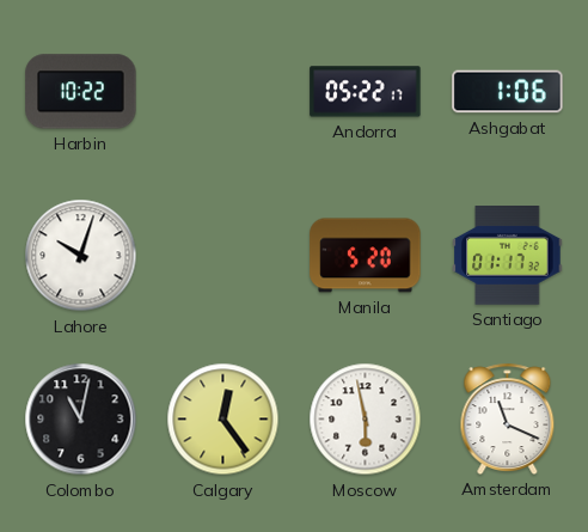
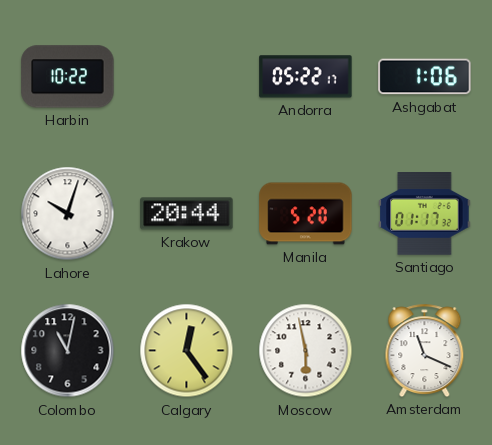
Krakow: none -> 20:44
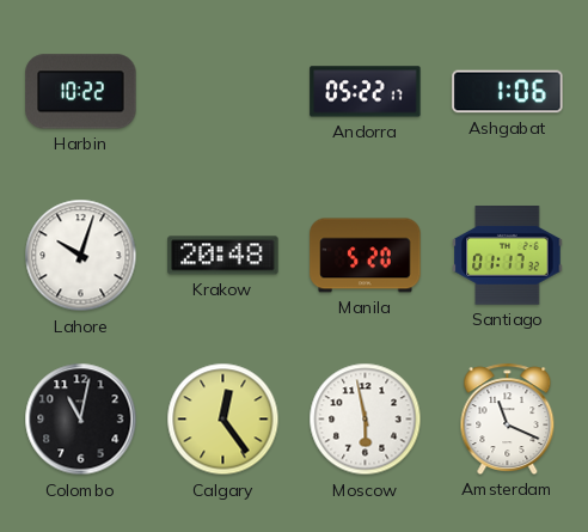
Krakow: 20:44 -> 20:48
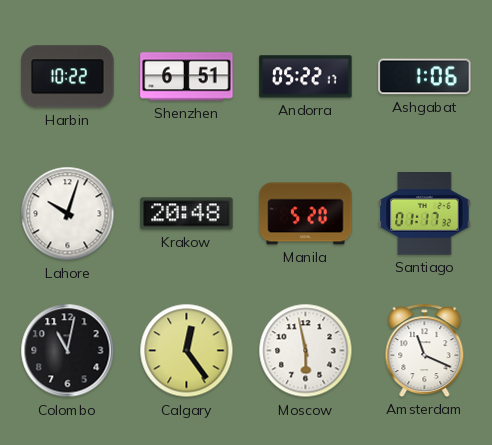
Shenzhen: none -> 6:51
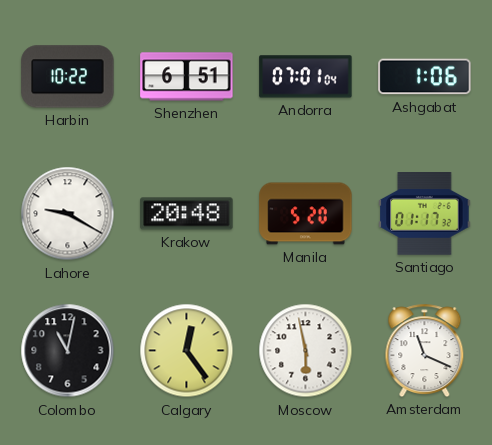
Andorra: 05:22 -> 07:01
Lahore: 10:03 -> 9:20
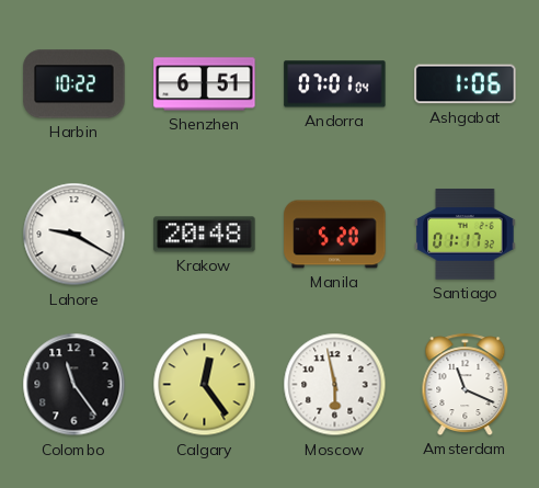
Colombo: 11:02 -> 11:24
